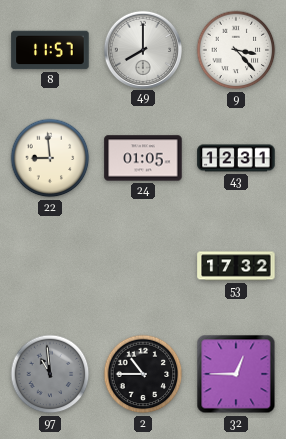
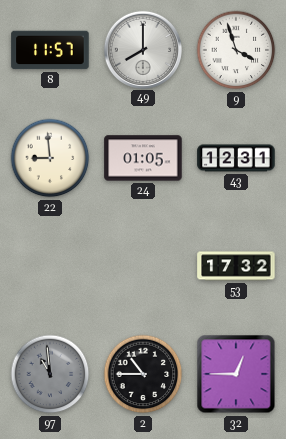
9: 3:23 -> 3:57
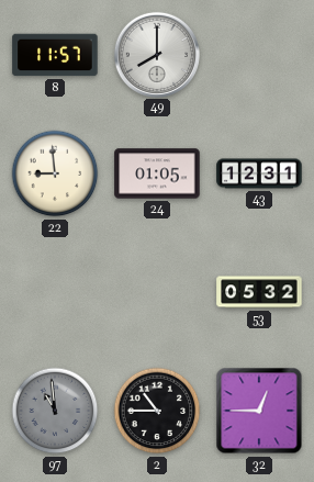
9: 3:57 -> none
53: 17:32 -> 05:32
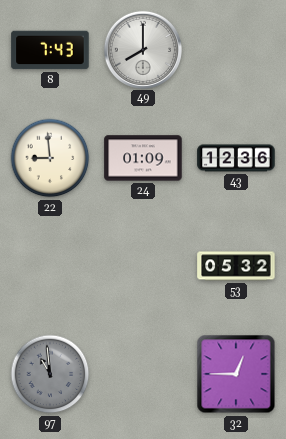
8: 11:57 -> 7:43
24: 01:05 -> 01:09
43: 12:31 -> 12:36
2: 10:45 -> none
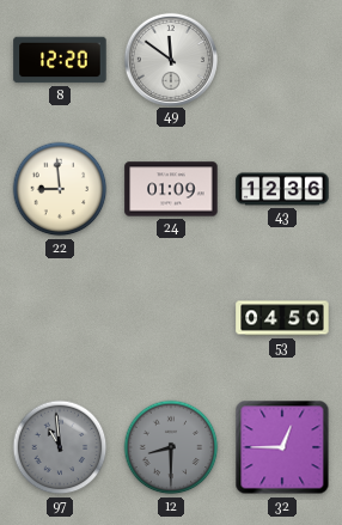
8: 7:43 -> 12:20
49: 8:00 -> 11:51
53: 05:32 -> 04:50
12: none -> 8:30
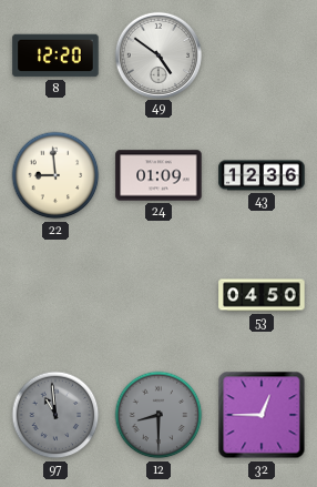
49: 11:51 -> 4:51
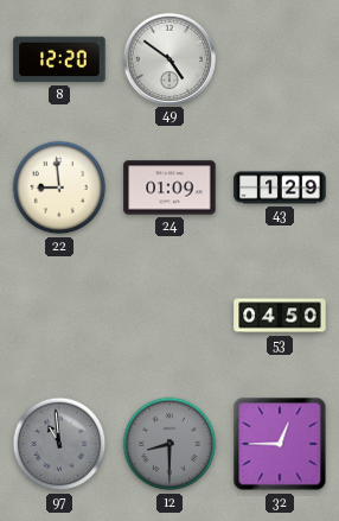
43: 12:36 -> 1:29
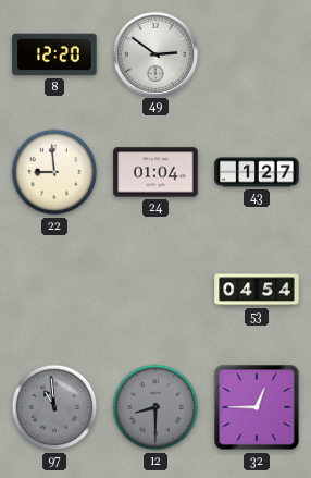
49: 4:51 -> 2:51
24: 01:09 -> 01:04
43: 1:29 -> 1:27
53: 04:50 -> 04:54
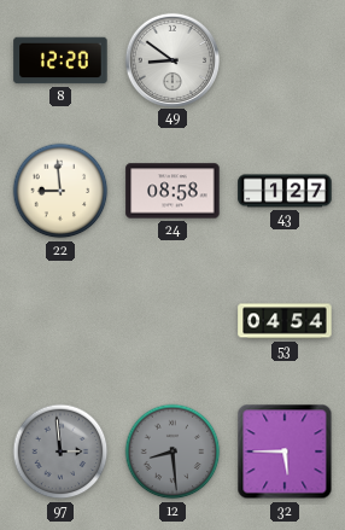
49: 2:51 -> 8:51
24: 01:04 -> 08:58
97: 10:59 -> 2:59
12: 8:30 -> 8:29
32: 12:45 -> 5:45
